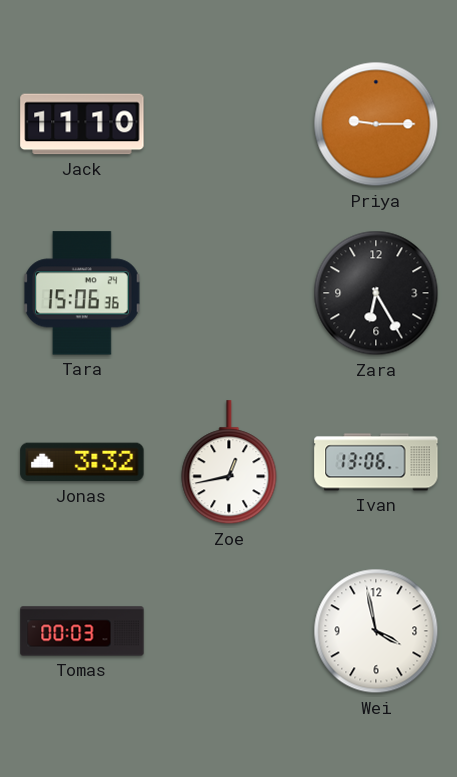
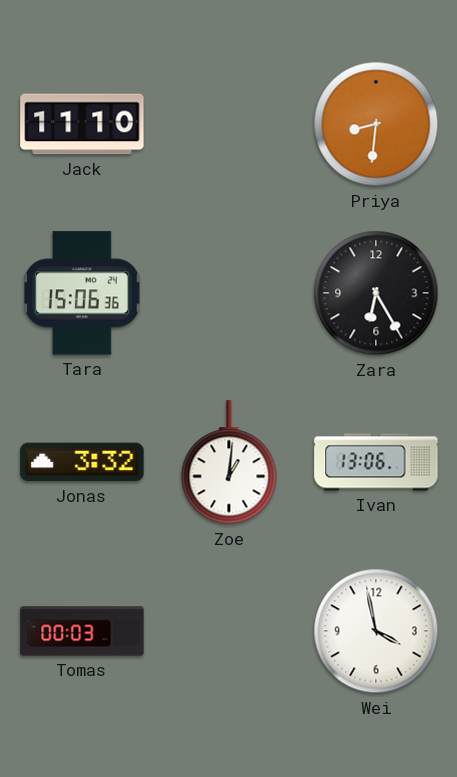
Priya: 9:15 -> 8:31
Zoe: 12:43 -> 1:01
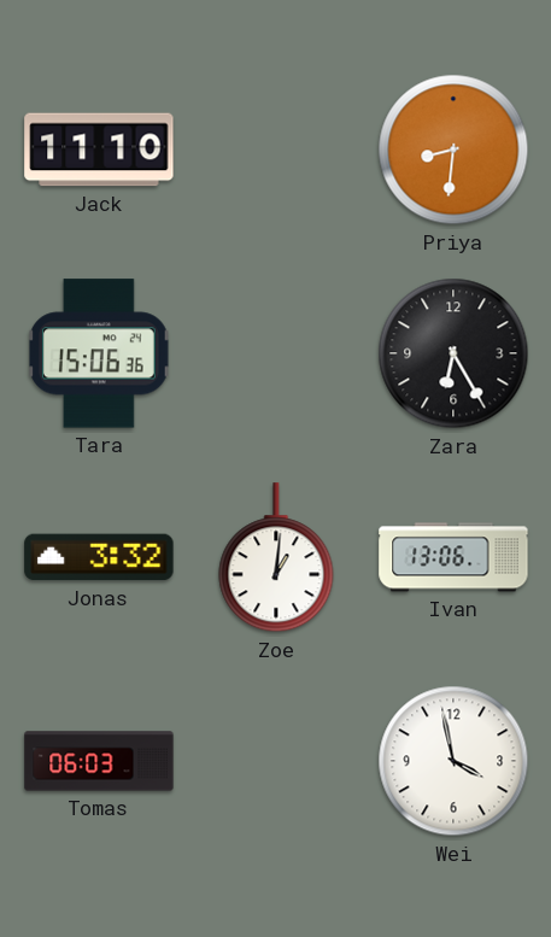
Tomas: 00:03 -> 06:03
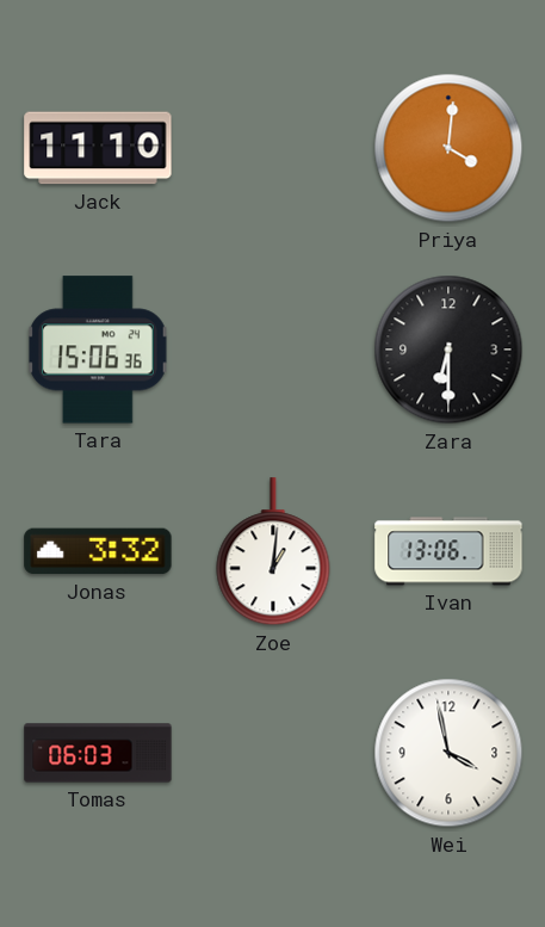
Priya: 8:31 -> 4:01
Zara: 6:25 -> 6:30
